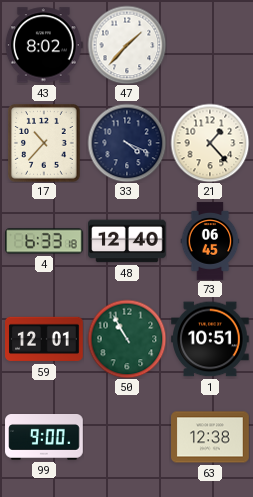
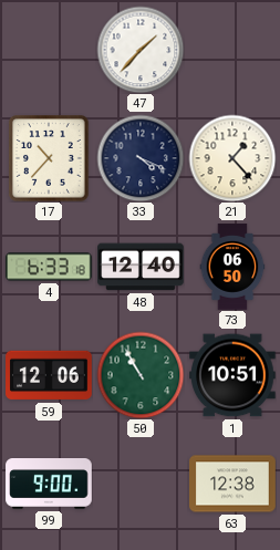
43: 8:02 -> none
73: 06:45 -> 06:50
59: 12:01 -> 12:06
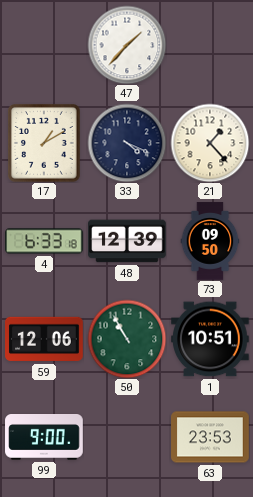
17: 10:37 -> 1:10
48: 12:40 -> 12:39
73: 06:50 -> 09:50
63: 12:38 -> 23:53
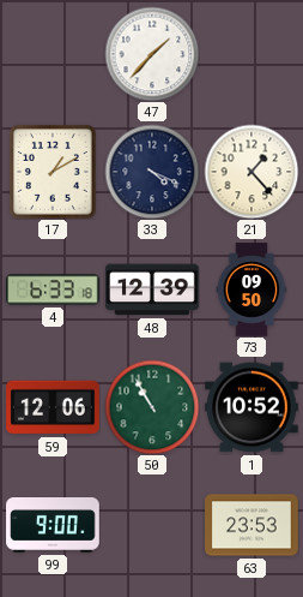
1: 10:51 -> 10:52
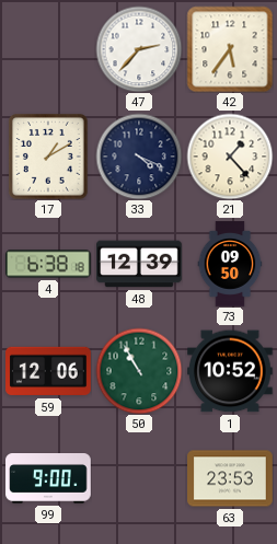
47: 1:37 -> 2:37
42: none -> 5:36
4: 6:33 -> 6:38
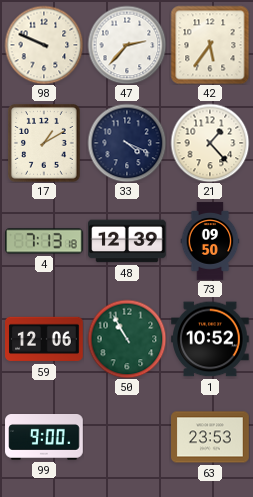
98: none -> 9:49
4: 6:38 -> 7:13
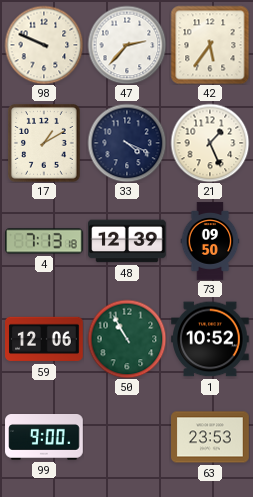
21: 1:23 -> 1:26
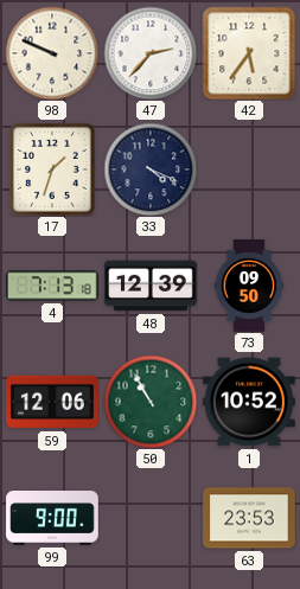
17: 1:10 -> 1:33
21: 1:26 -> none
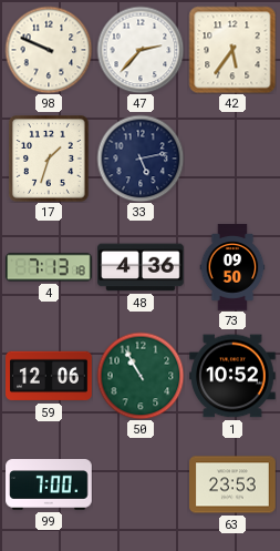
33: 4:19 -> 5:13
48: 12:39 -> 4:36
99: 9:00 -> 7:00
